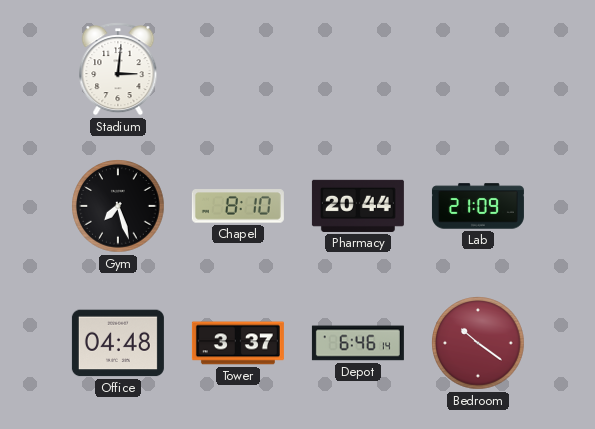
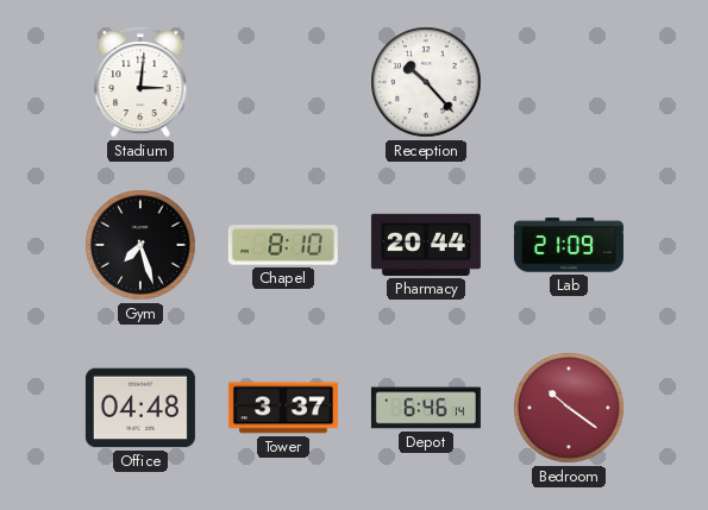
Reception: none -> 10:23
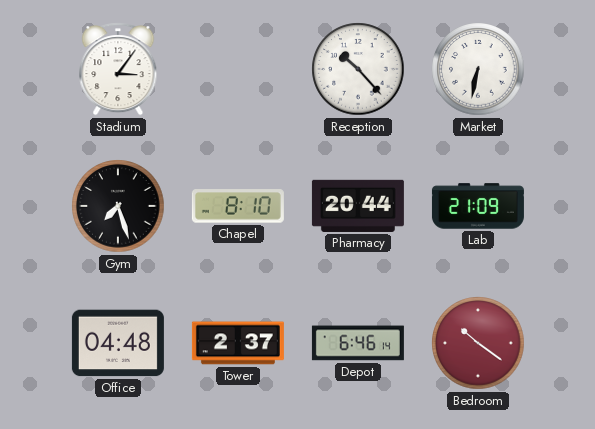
Stadium: 3:01 -> 3:06
Market: none -> 6:32
Tower: 3:37 -> 2:37
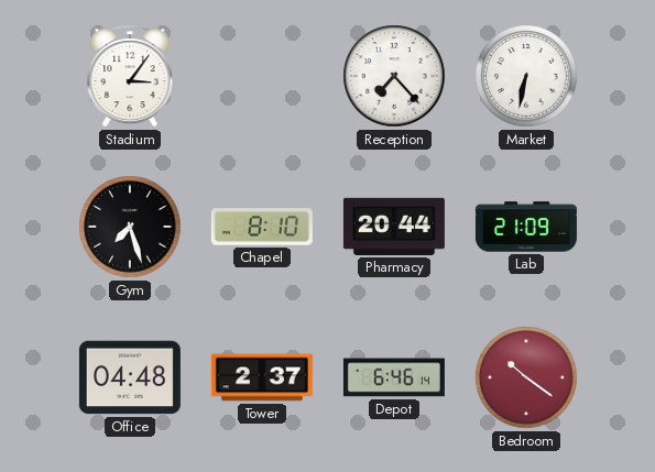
Reception: 10:23 -> 7:23
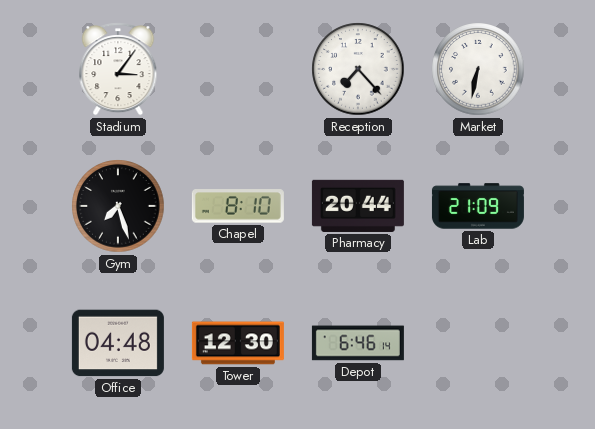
Tower: 2:37 -> 12:30
Bedroom: 10:21 -> none
